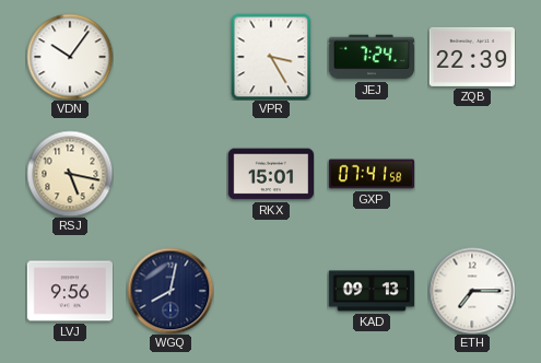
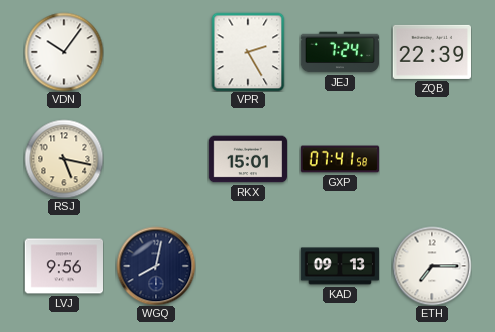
VPR: 3:25 -> 2:25
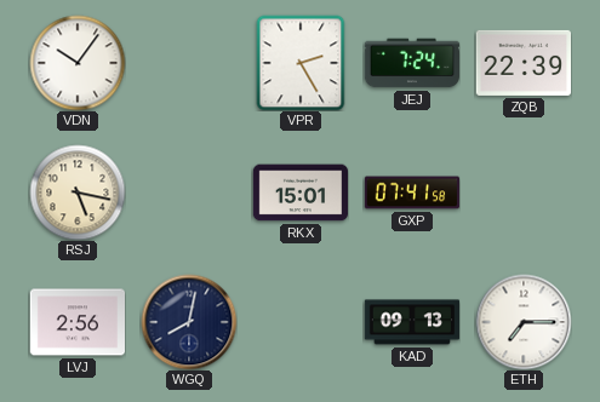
LVJ: 9:56 -> 2:56
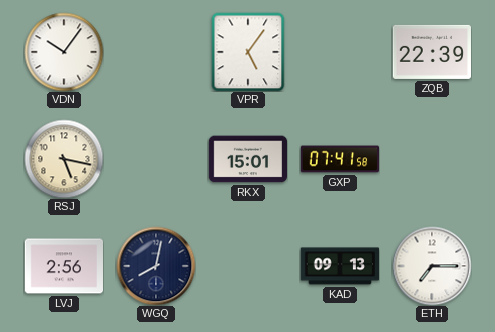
VPR: 2:25 -> 5:06
JEJ: 7:24 -> none
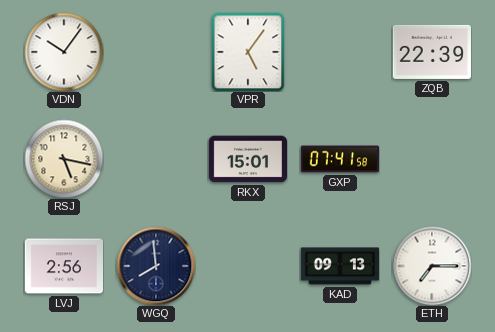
WGQ: 8:02 -> 7:59
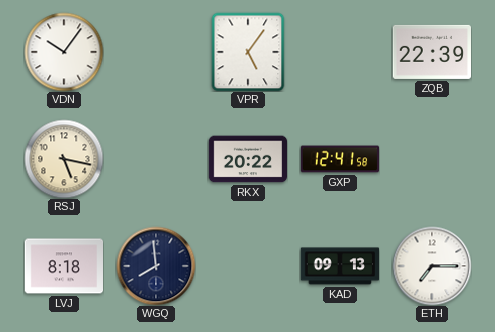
RKX: 15:01 -> 20:22
GXP: 07:41 -> 12:41
LVJ: 2:56 -> 8:18
